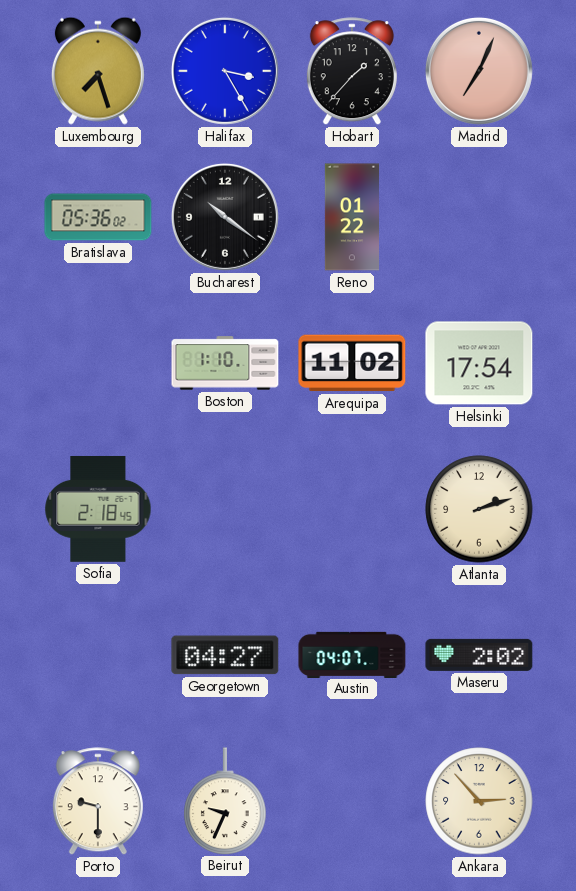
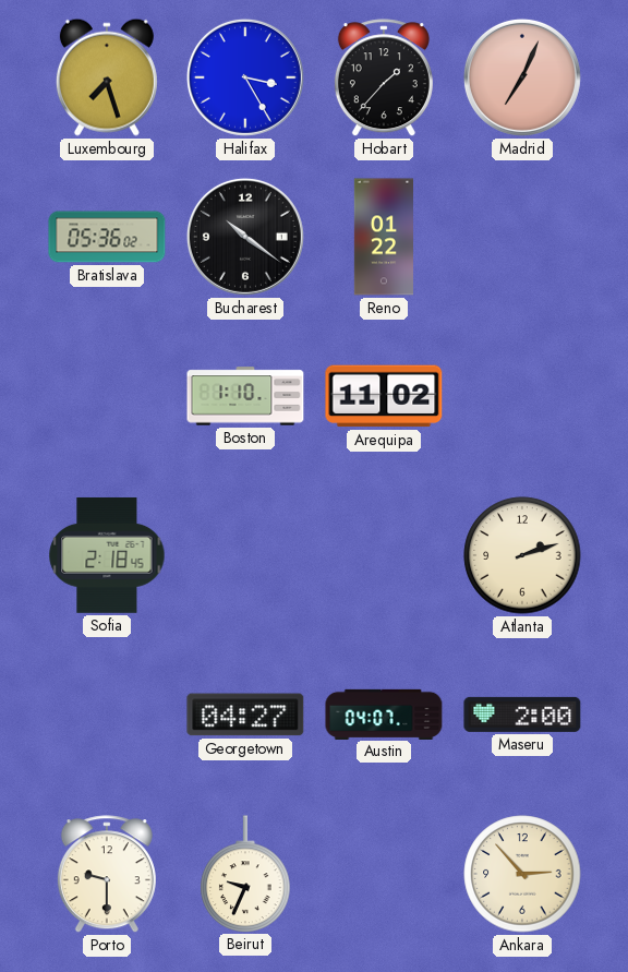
Helsinki: 17:54 -> none
Maseru: 2:02 -> 2:00
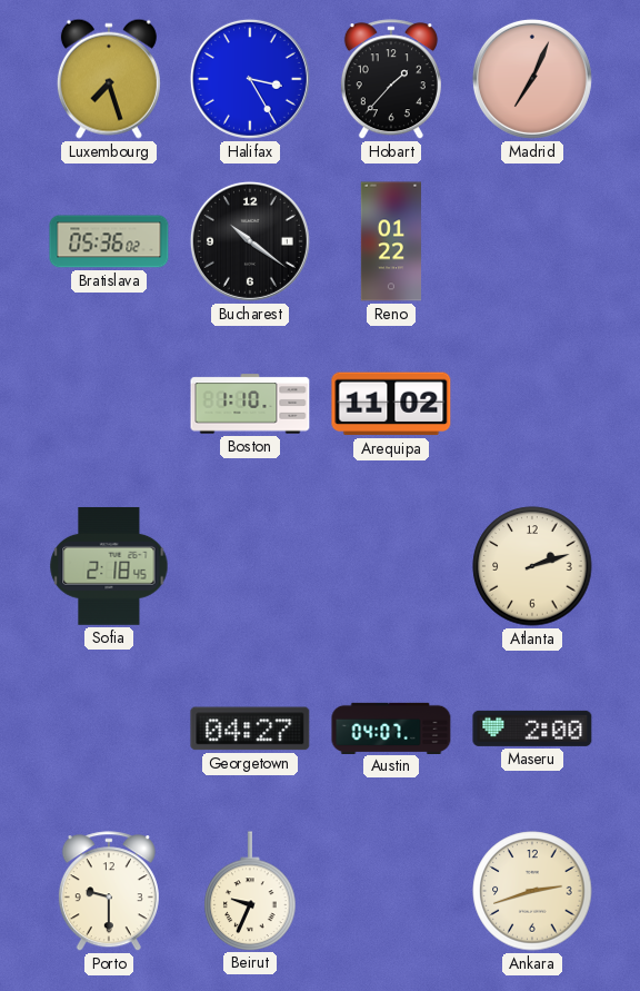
Ankara: 2:53 -> 2:42
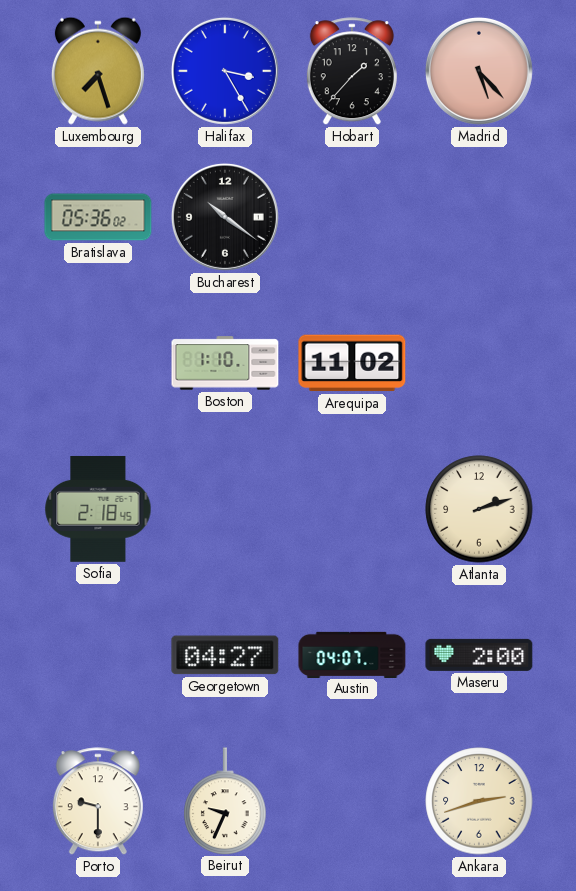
Madrid: 7:04 -> 5:23
Reno: 01:22 -> none
